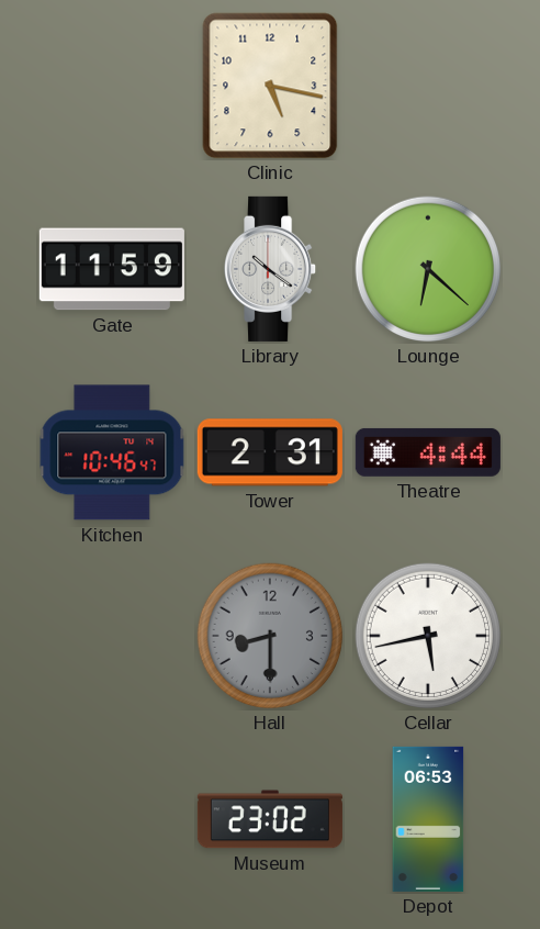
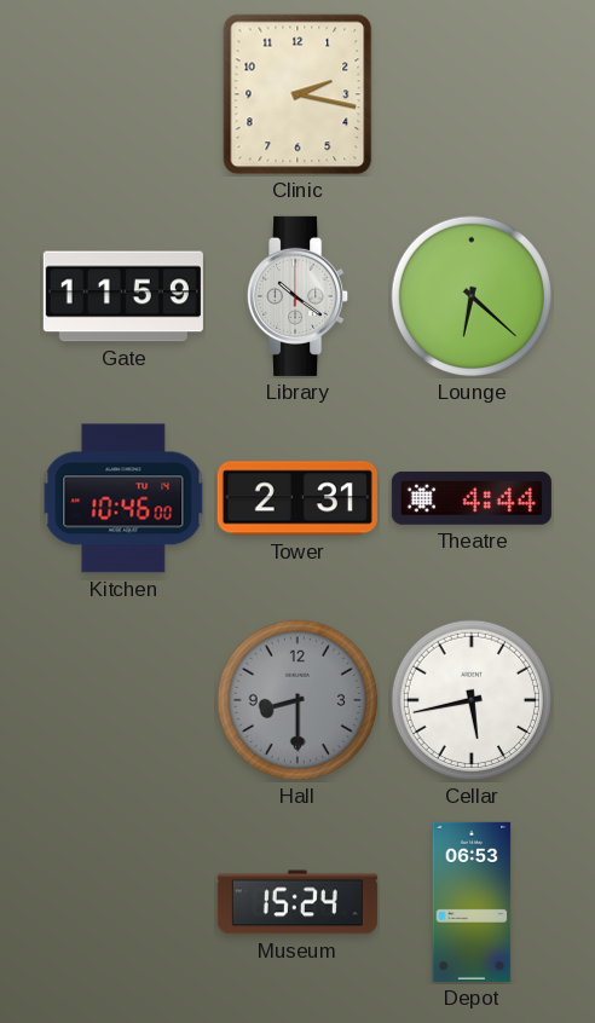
Clinic: 5:17 -> 2:17
Kitchen: 10:46:47 -> 10:46:00
Museum: 23:02 -> 15:24
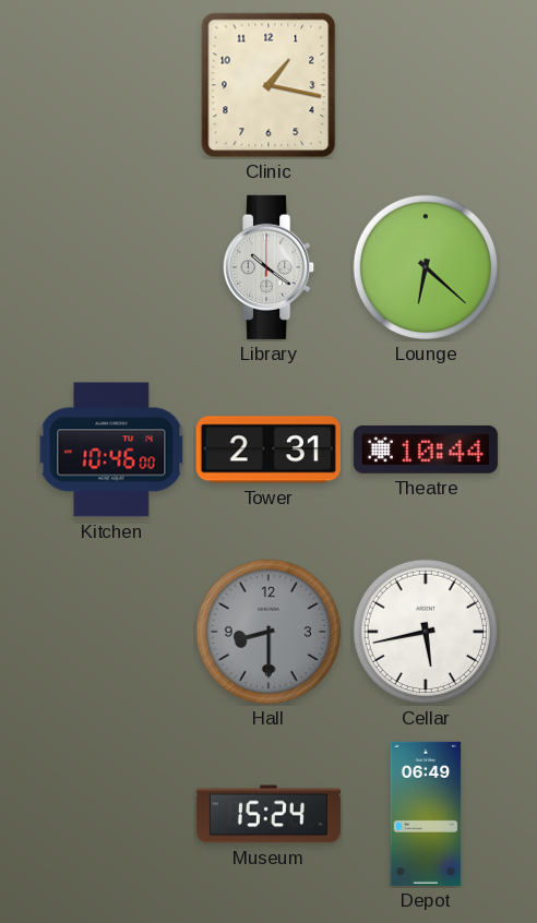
Clinic: 2:17 -> 1:17
Gate: 11:59 -> none
Theatre: 4:44 -> 10:44
Depot: 06:53 -> 06:49
